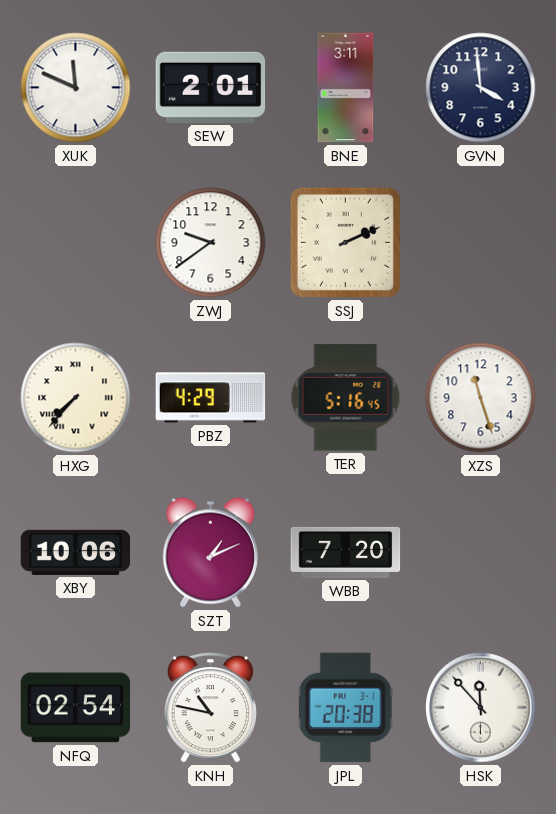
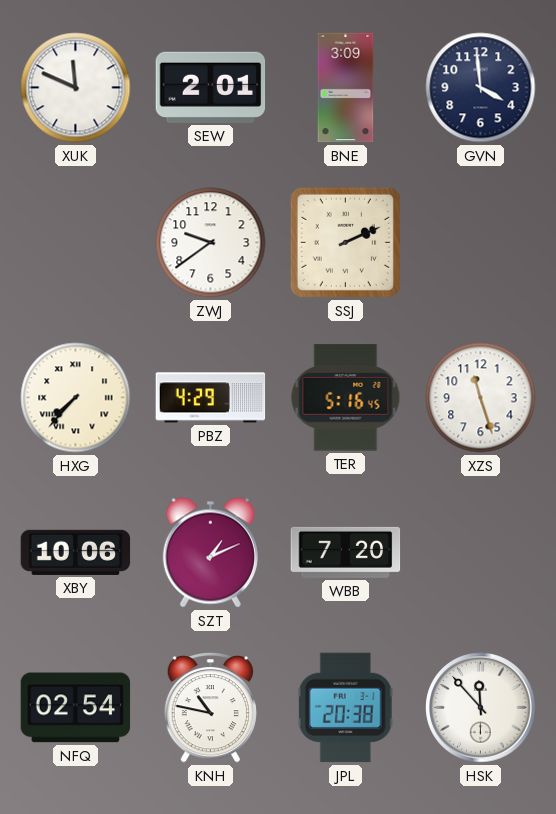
BNE: 3:11 -> 3:09
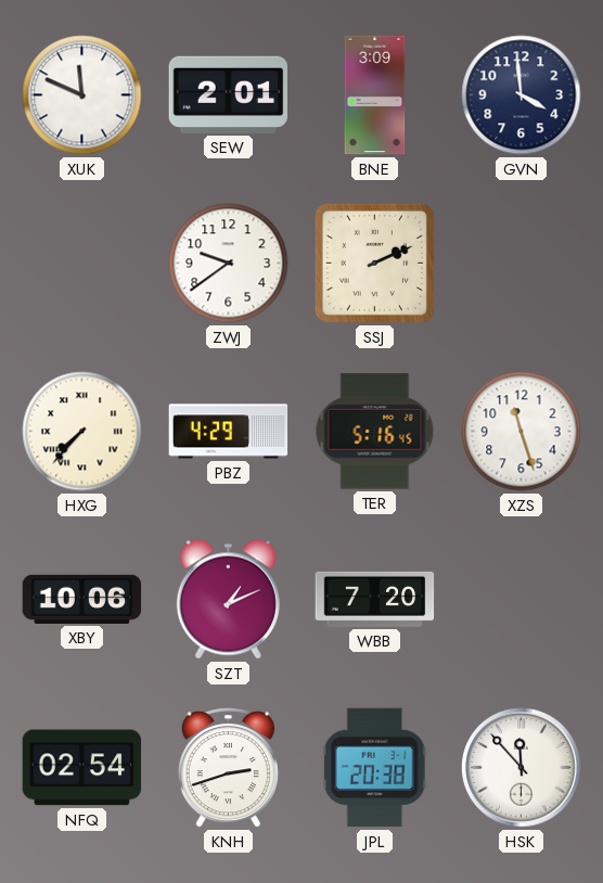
KNH: 10:47 -> 2:42
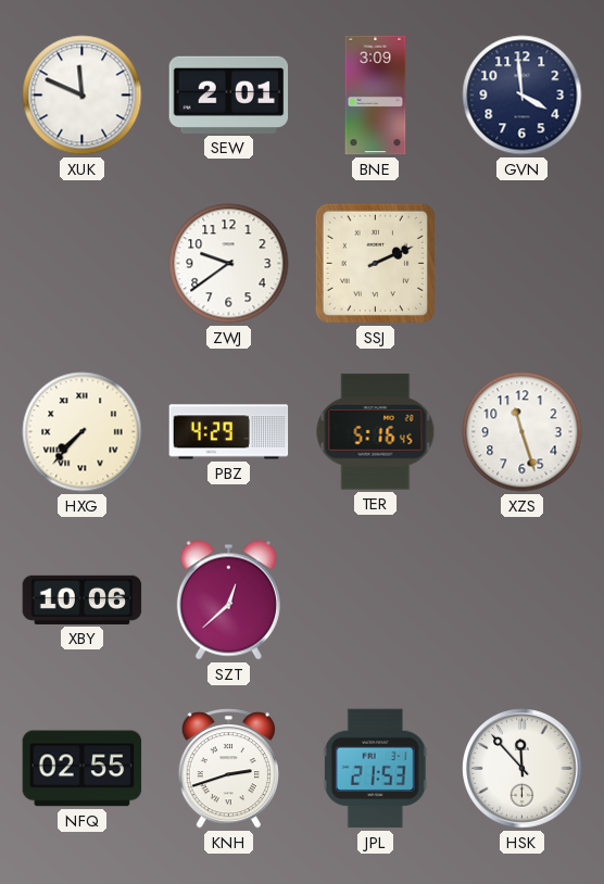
SZT: 1:11 -> 12:38
WBB: 7:20 -> none
NFQ: 02:54 -> 02:55
JPL: 20:38 -> 21:53
